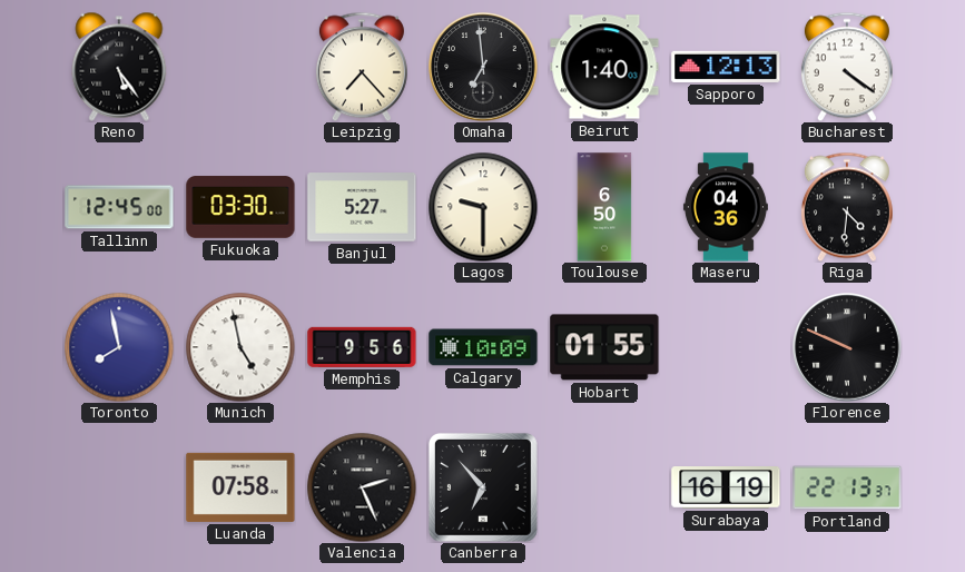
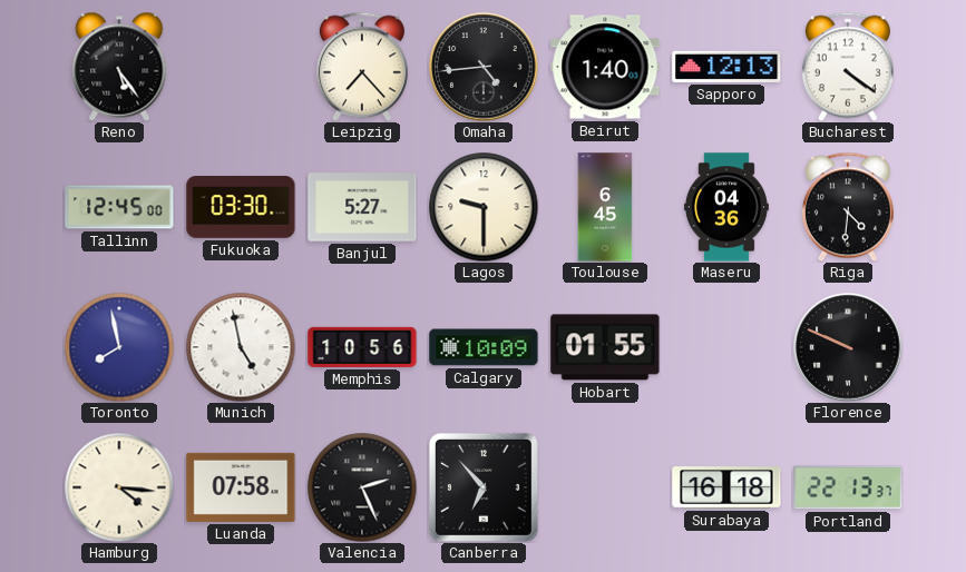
Omaha: 6:59 -> 4:44
Toulouse: 6:50 -> 6:45
Memphis: 9:56 -> 10:56
Hamburg: none -> 4:16
Surabaya: 16:19 -> 16:18
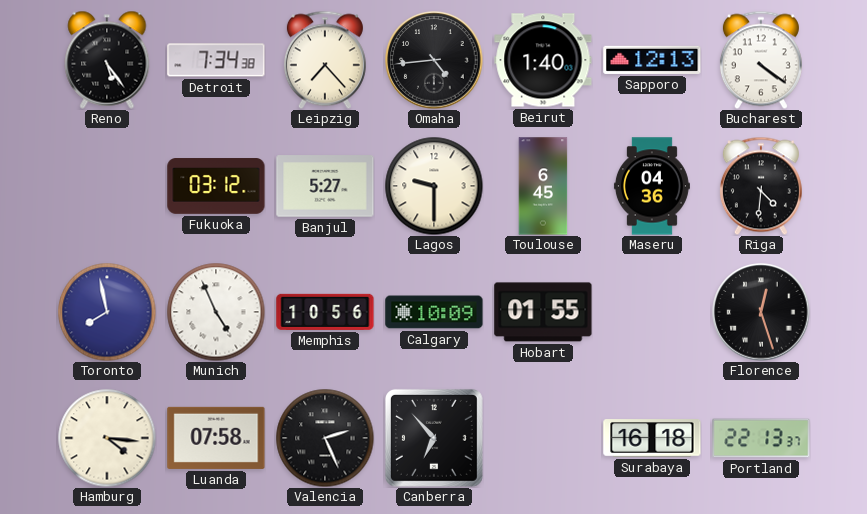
Detroit: none -> 7:34
Tallinn: 12:45 -> none
Fukuoka: 03:30 -> 03:12
Munich: 4:58 -> 4:56
Florence: 9:49 -> 12:27
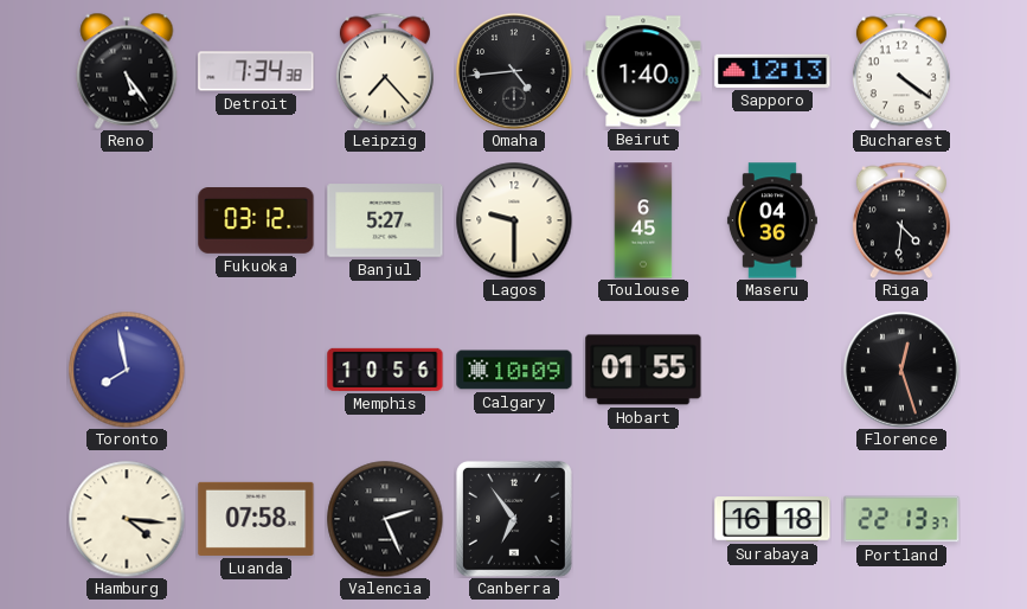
Munich: 4:56 -> none
Canberra: 6:53 -> 6:54
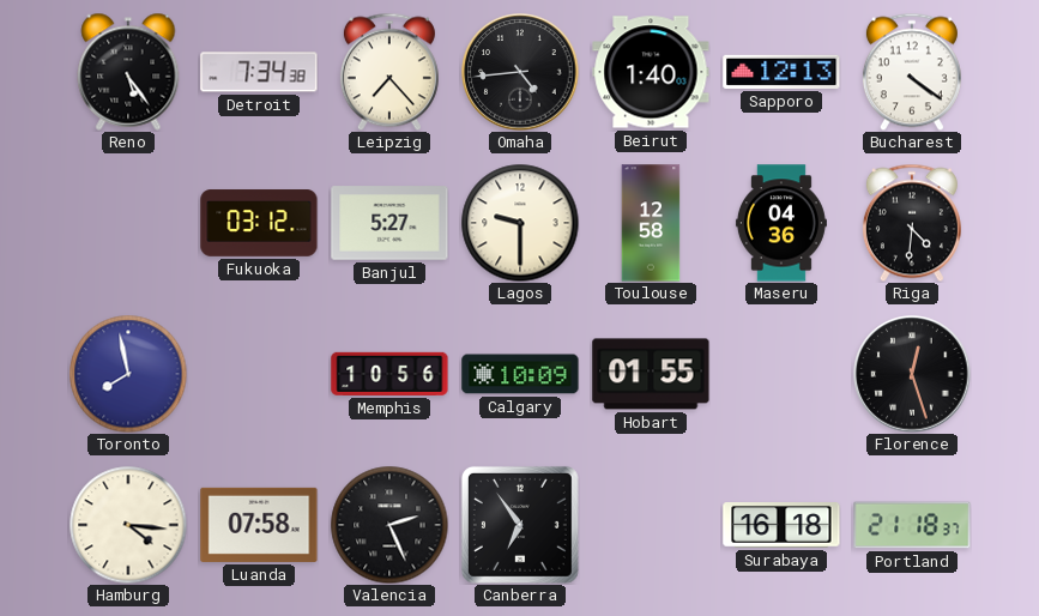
Toulouse: 6:45 -> 12:58
Portland: 22:13 -> 21:18
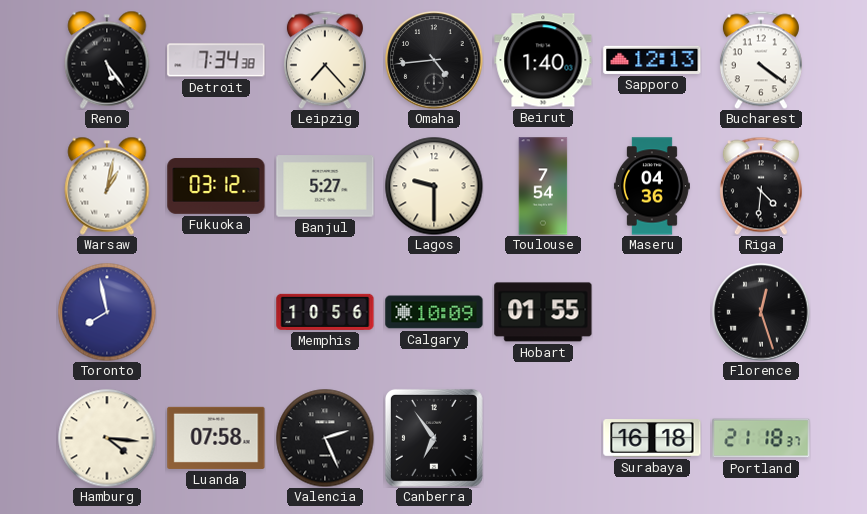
Warsaw: none -> 1:02
Toulouse: 12:58 -> 7:54
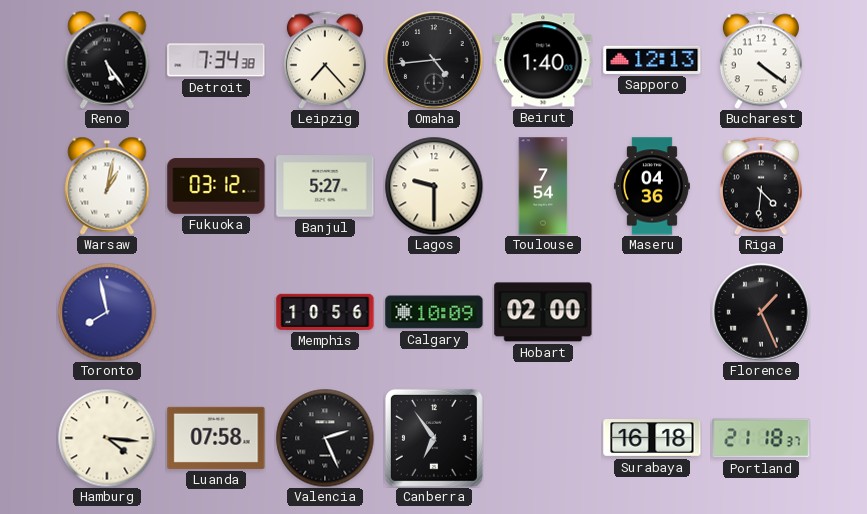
Hobart: 01:55 -> 02:00
Florence: 12:27 -> 1:26
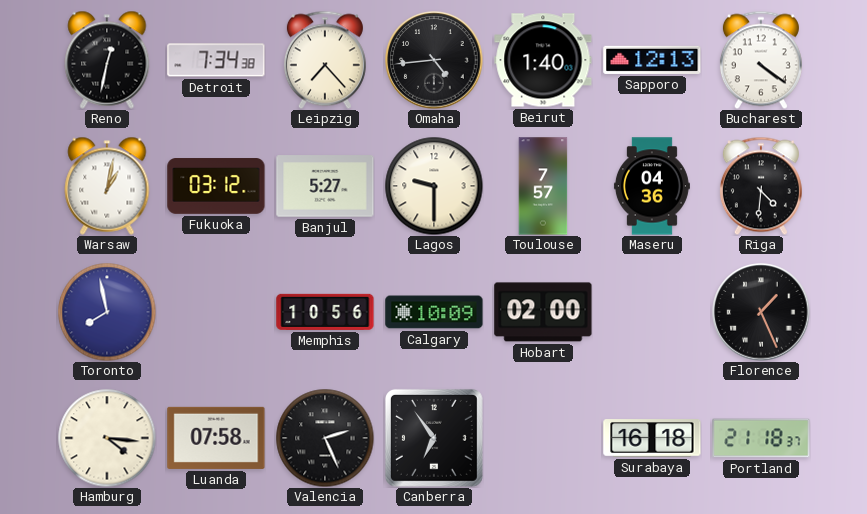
Reno: 5:24 -> 12:32
Toulouse: 7:54 -> 7:57
